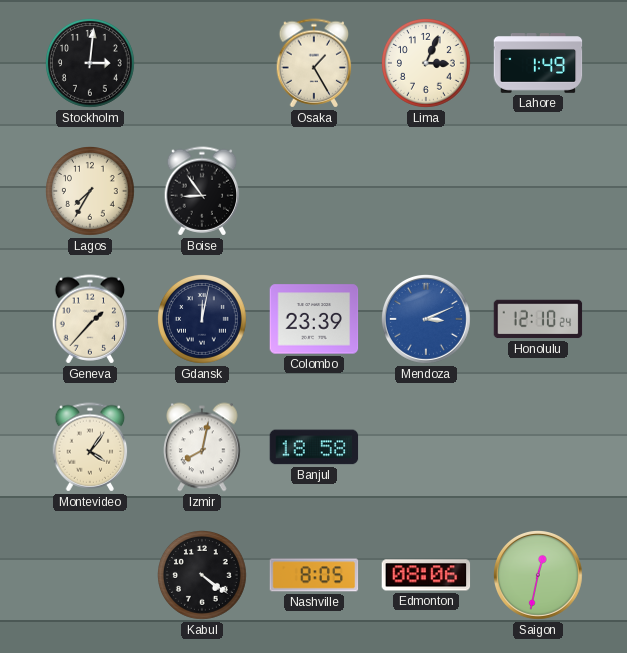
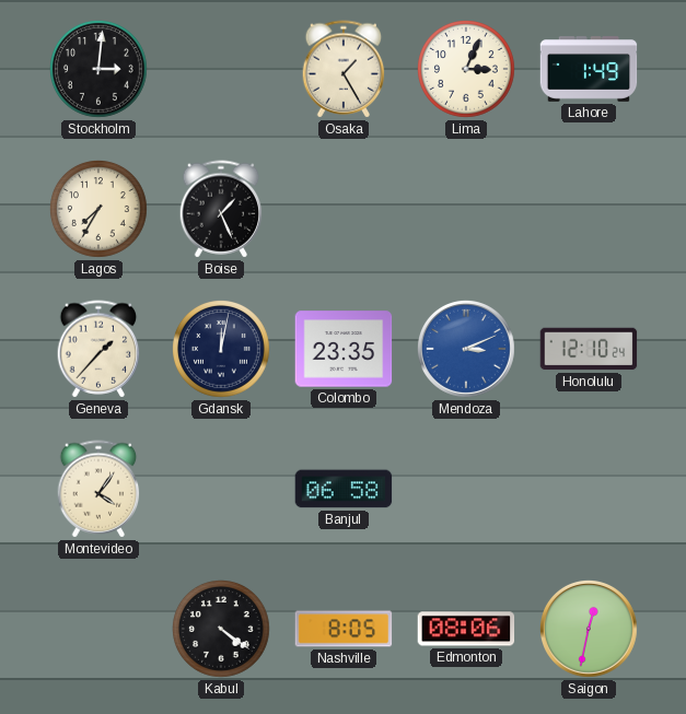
Boise: 8:54 -> 1:26
Colombo: 23:39 -> 23:35
Izmir: 8:02 -> none
Banjul: 18:58 -> 06:58
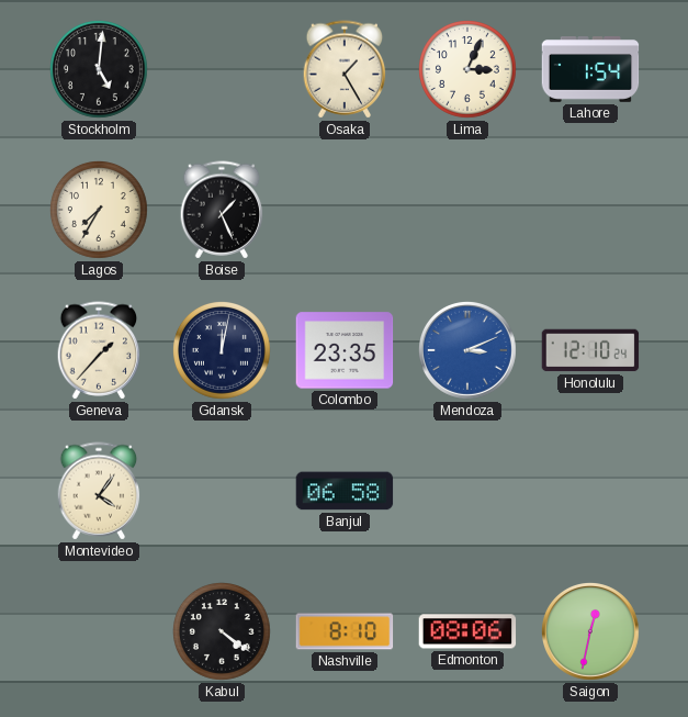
Stockholm: 3:01 -> 5:01
Lahore: 1:49 -> 1:54
Nashville: 8:05 -> 8:10
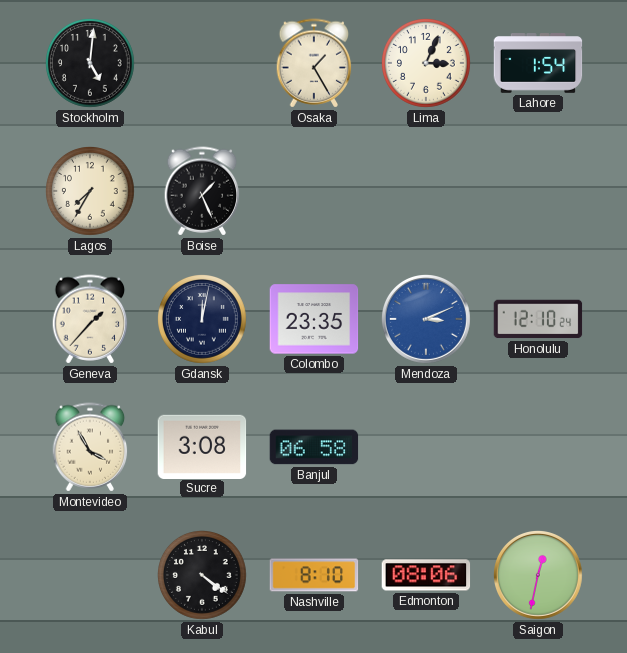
Montevideo: 4:06 -> 3:55
Sucre: none -> 3:08
